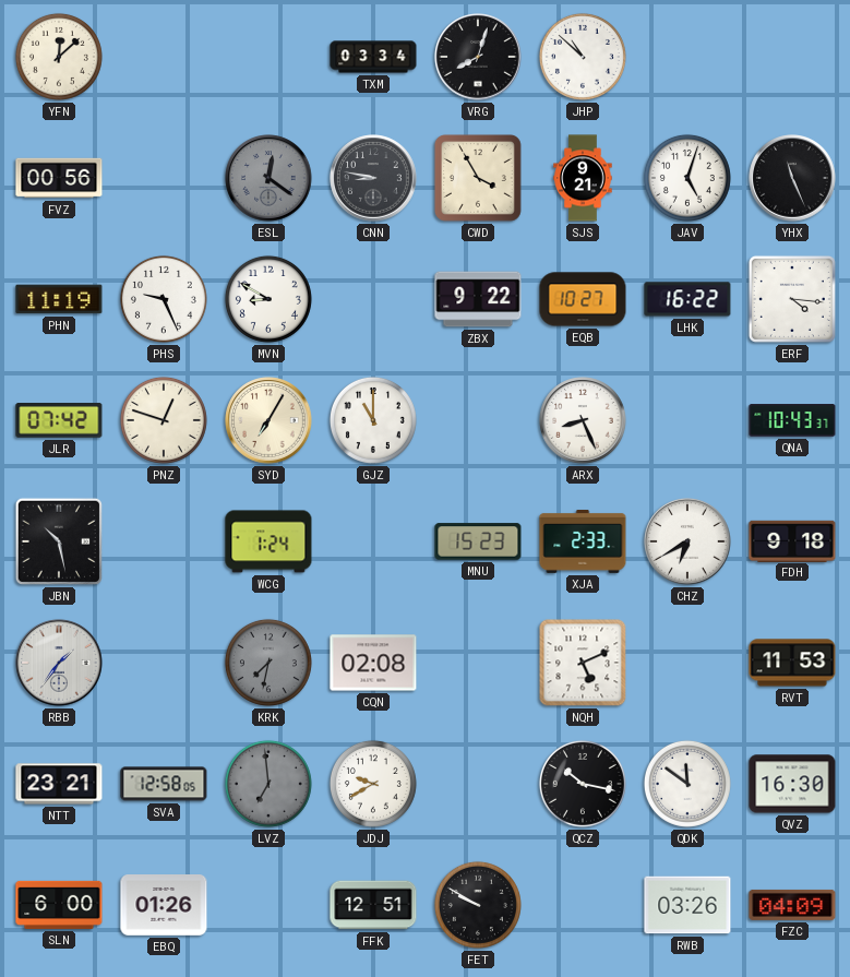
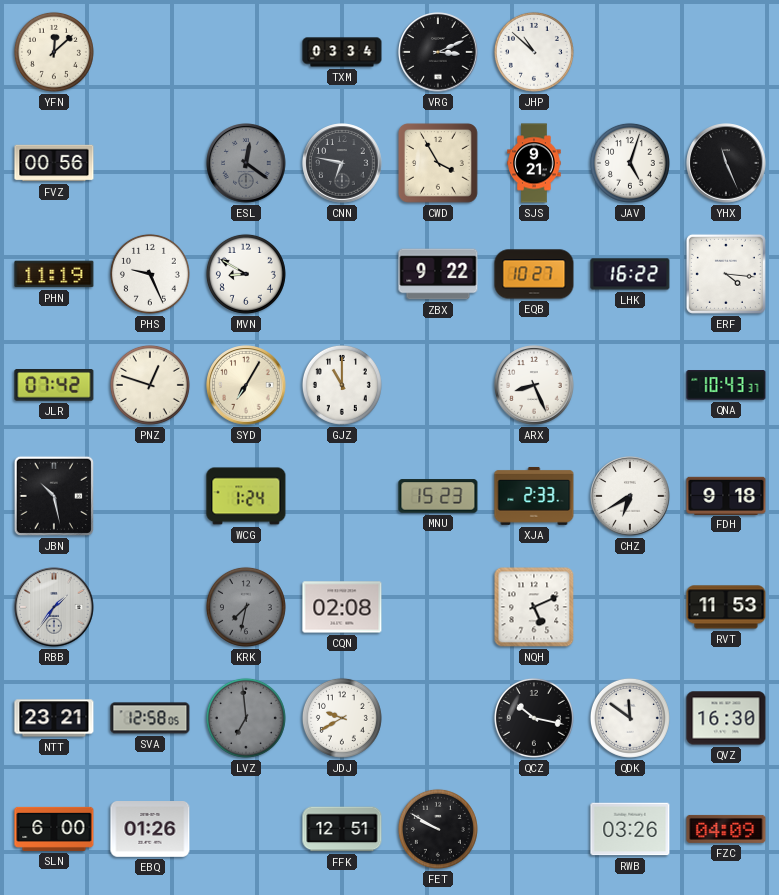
VRG: 8:03 -> 3:11
CNN: 8:47 -> 6:47
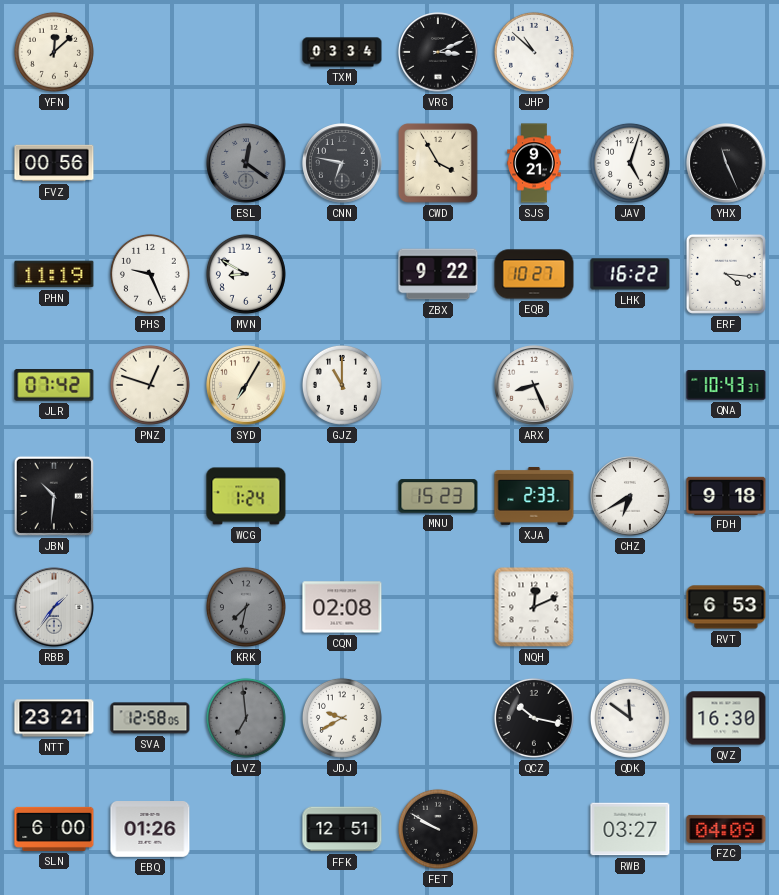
JBN: 10:28 -> 10:31
NQH: 5:11 -> 12:11
RVT: 11:53 -> 6:53
RWB: 03:26 -> 03:27
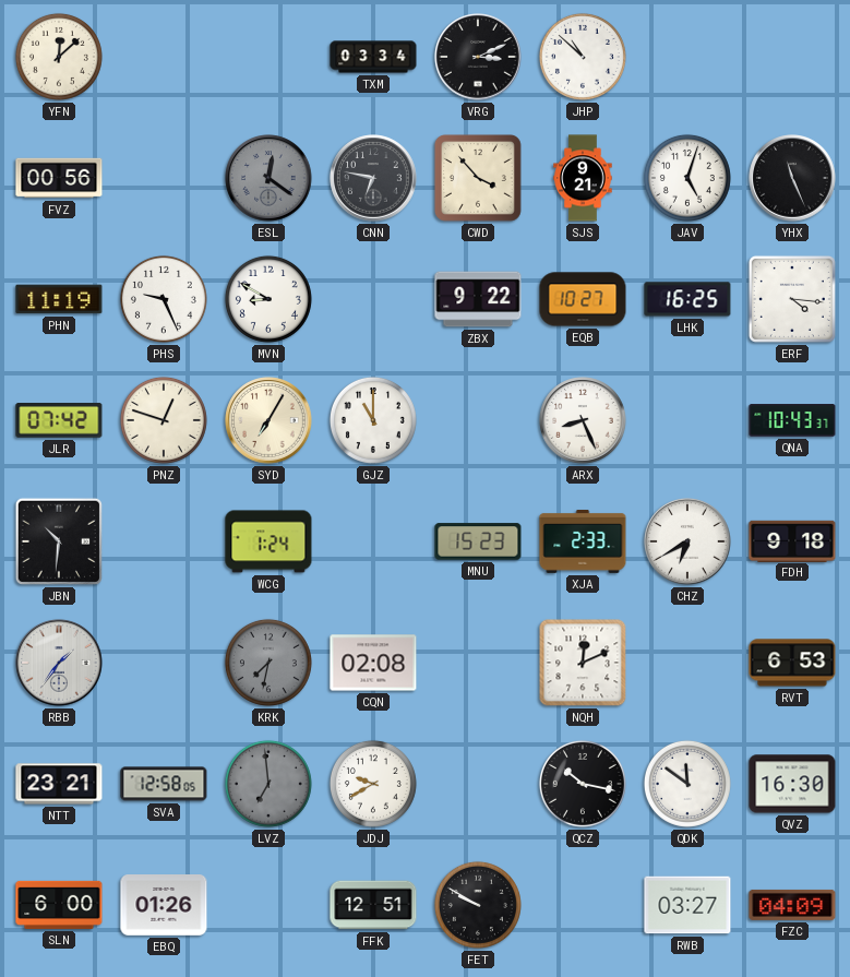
CWD: 3:55 -> 3:53
LHK: 16:22 -> 16:25
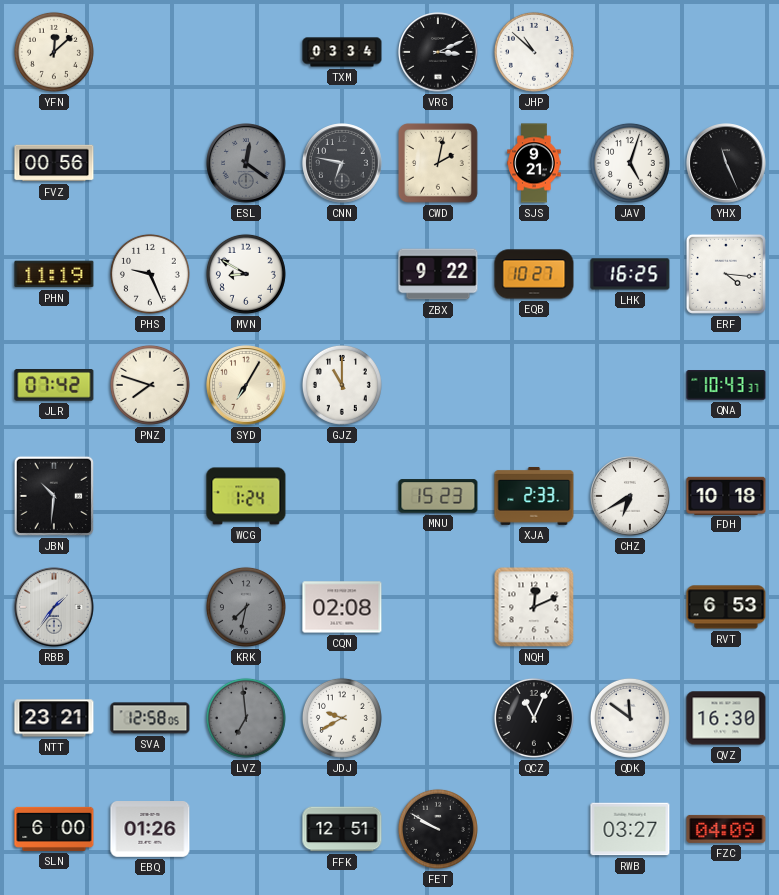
CWD: 3:53 -> 2:02
PNZ: 12:48 -> 7:48
ARX: 8:26 -> none
FDH: 9:18 -> 10:18
QCZ: 10:17 -> 11:04
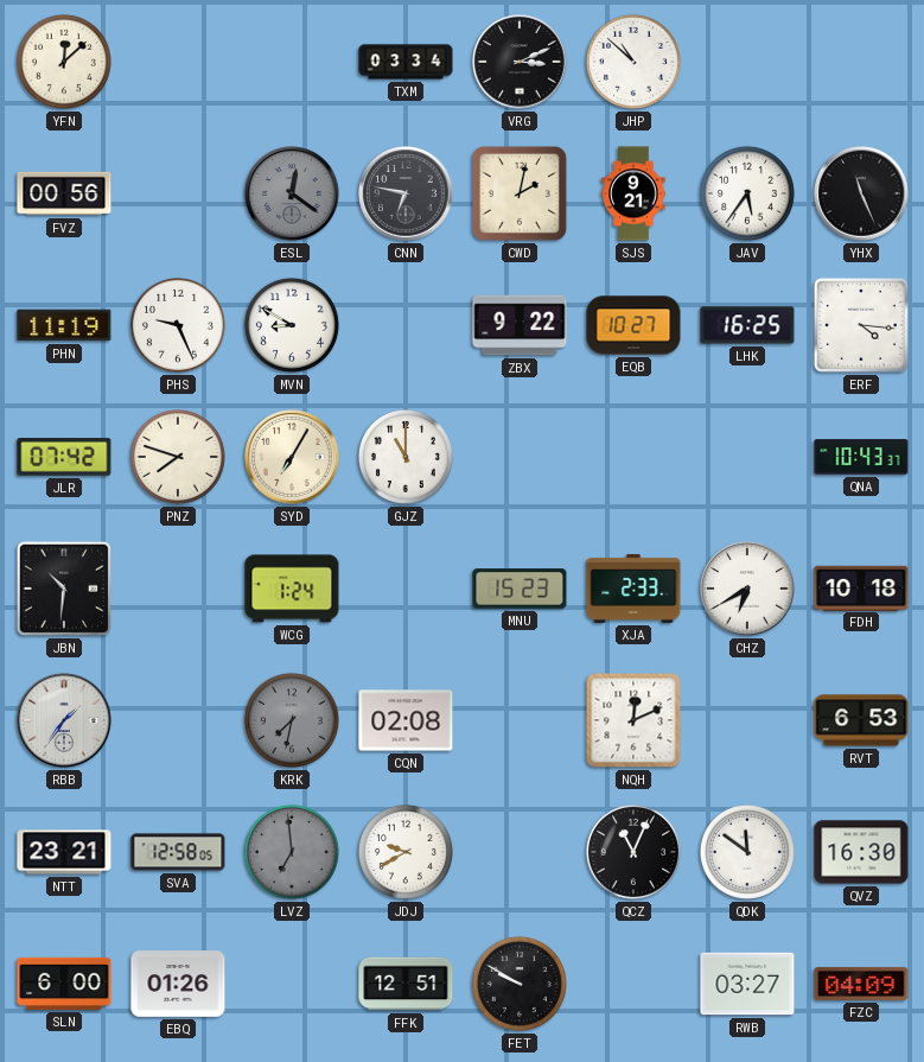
JAV: 5:03 -> 5:36
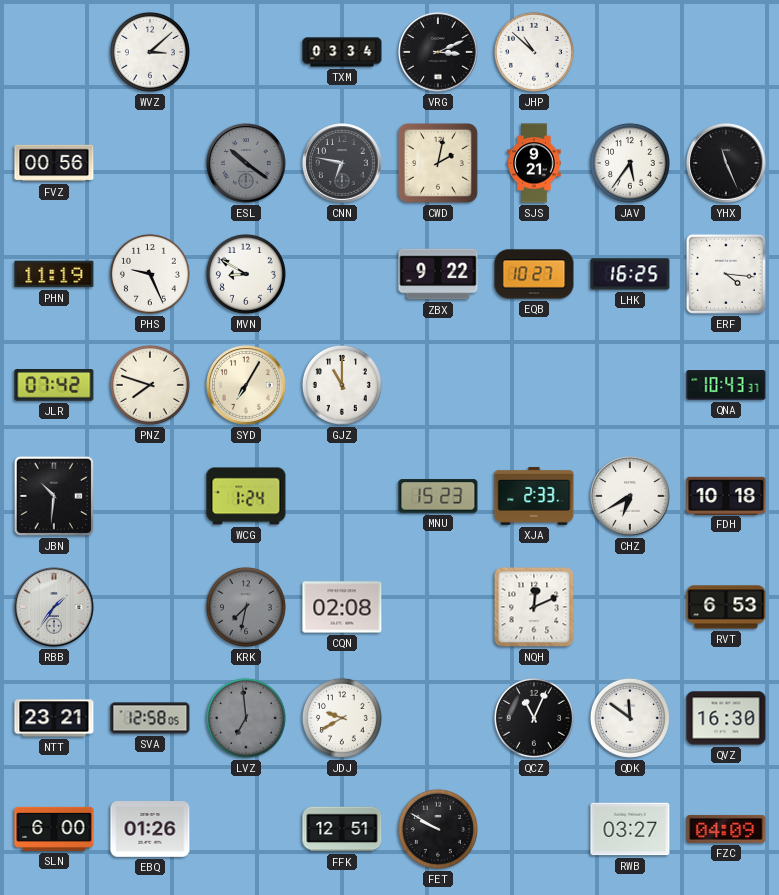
YFN: 12:08 -> none
WVZ: none -> 3:08
ESL: 12:21 -> 10:21
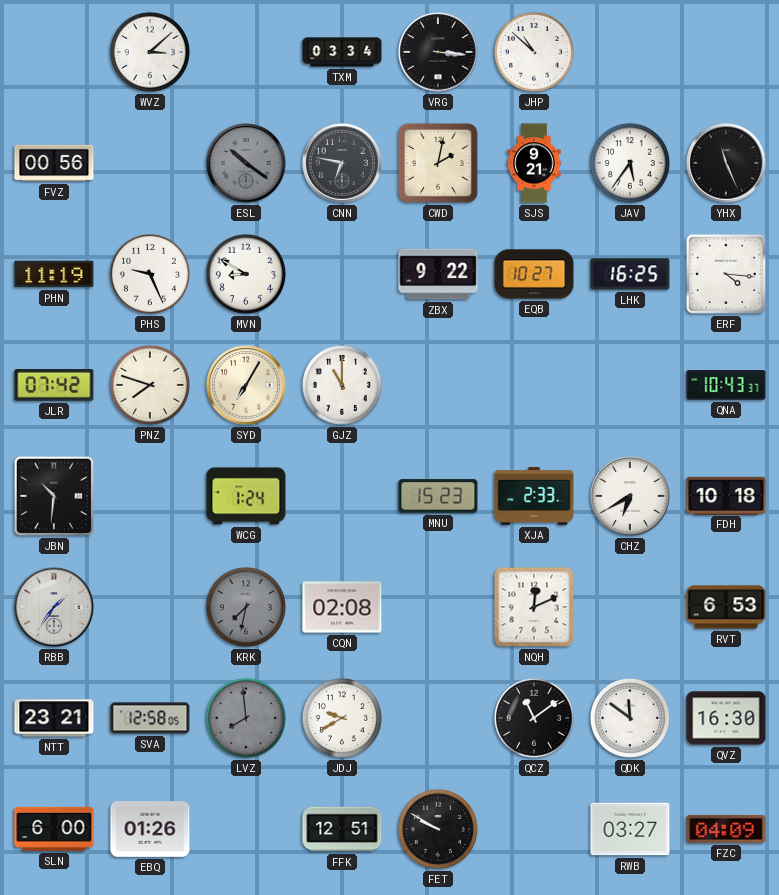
VRG: 3:11 -> 3:16
LVZ: 6:59 -> 7:59
QCZ: 11:04 -> 11:09
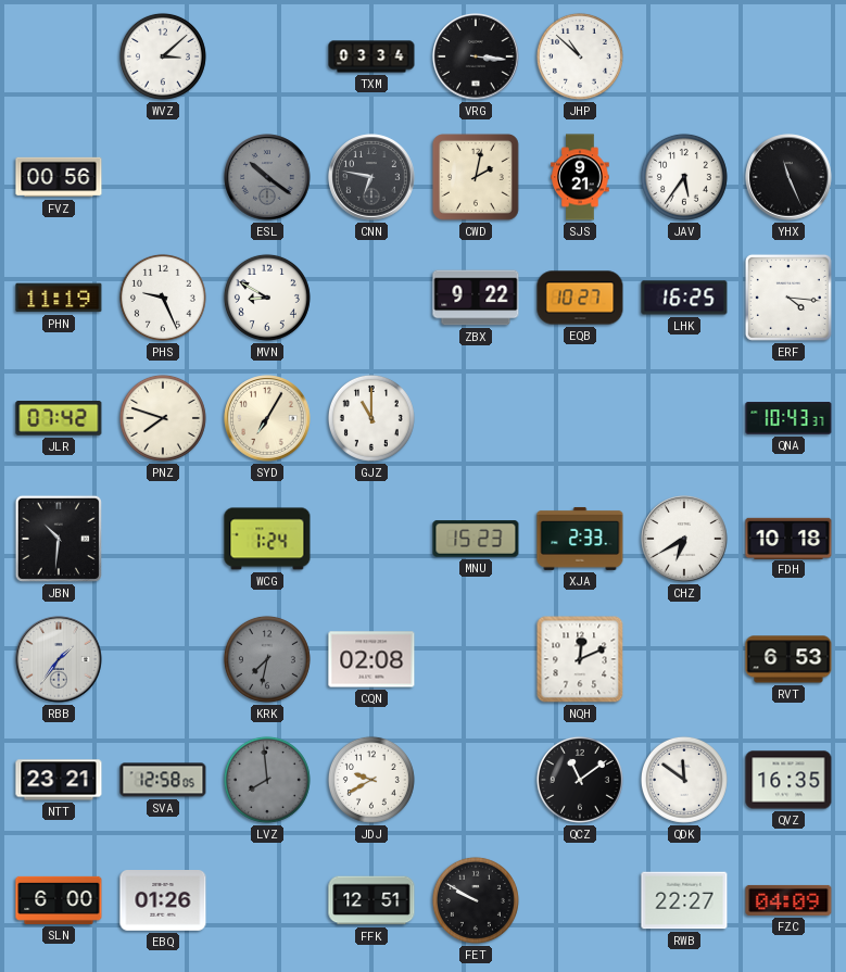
QVZ: 16:30 -> 16:35
RWB: 03:27 -> 22:27
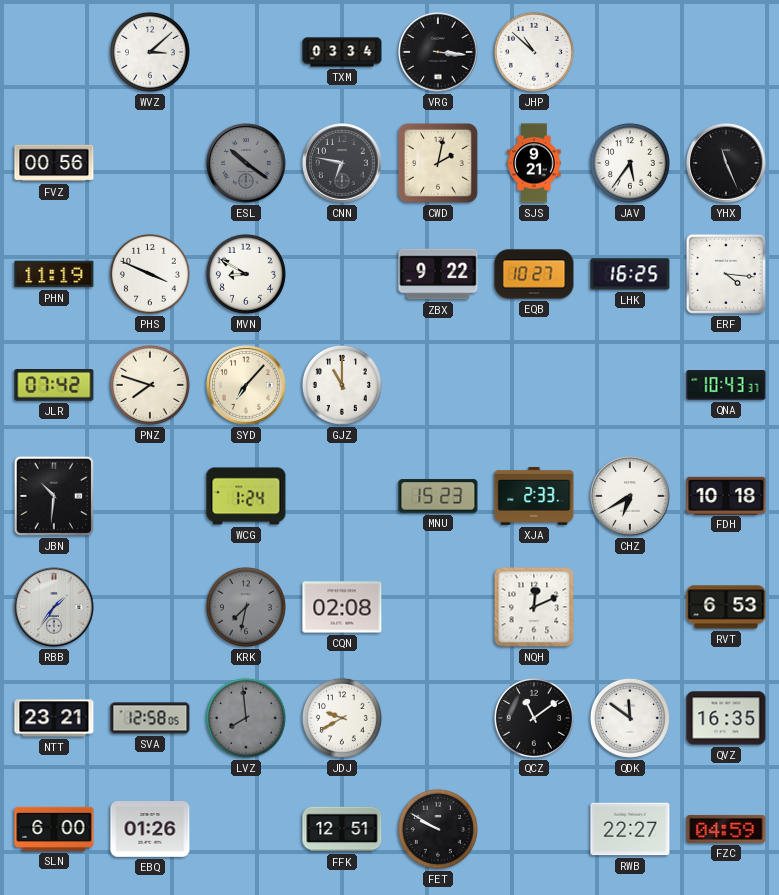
PHS: 9:26 -> 3:49
SYD: 7:05 -> 7:07
FZC: 04:09 -> 04:59
